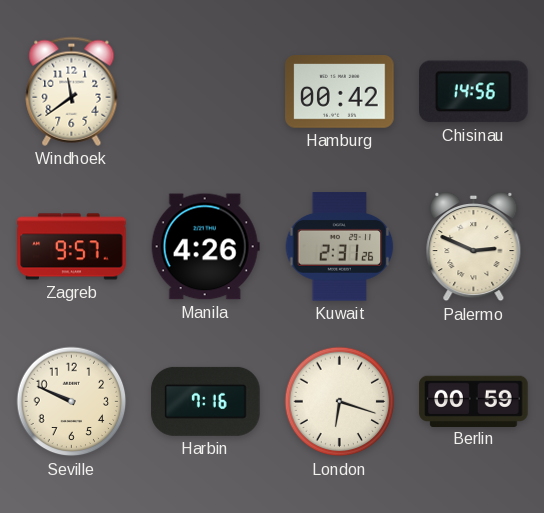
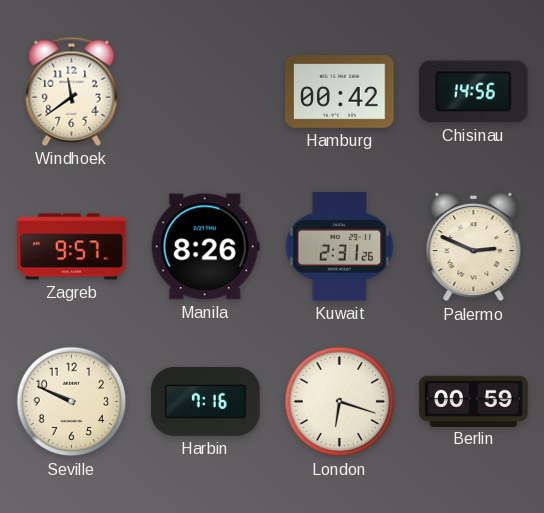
Manila: 4:26 -> 8:26
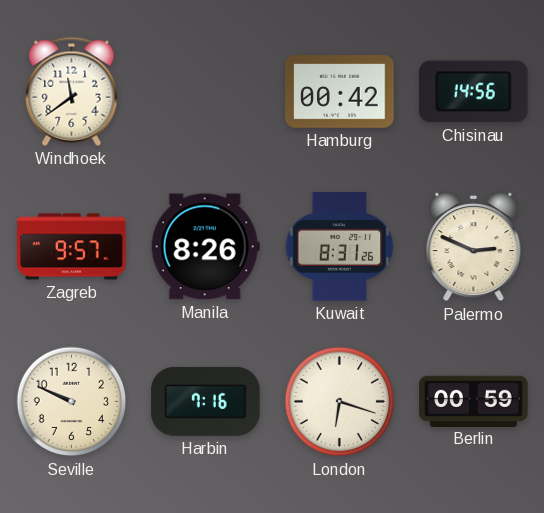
Kuwait: 2:31 -> 8:31
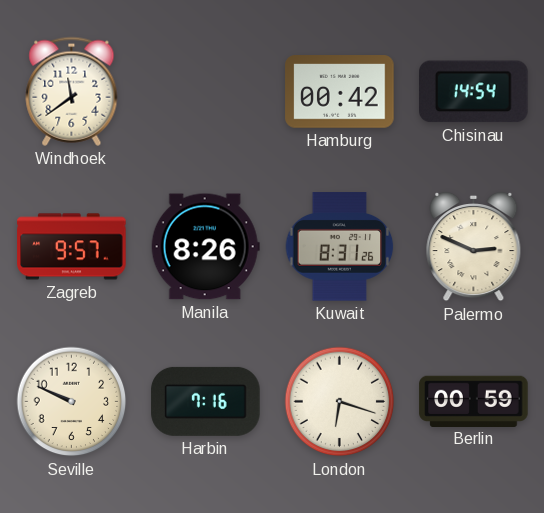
Chisinau: 14:56 -> 14:54
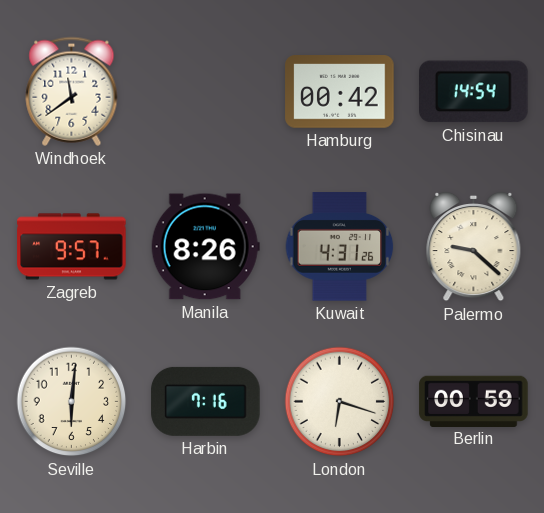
Kuwait: 8:31 -> 4:31
Palermo: 2:49 -> 9:22
Seville: 9:49 -> 6:01
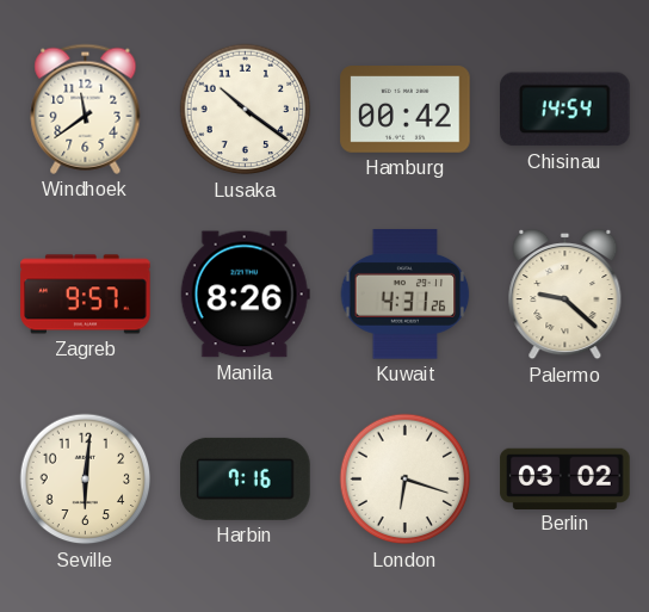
Lusaka: none -> 10:21
Berlin: 00:59 -> 03:02
